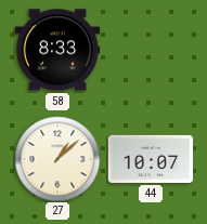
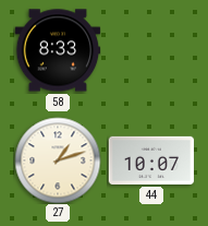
27: 1:08 -> 1:12
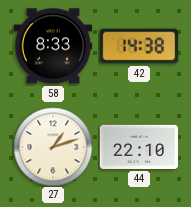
42: none -> 14:38
44: 10:07 -> 22:10
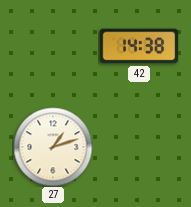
58: 8:33 -> none
44: 22:10 -> none
